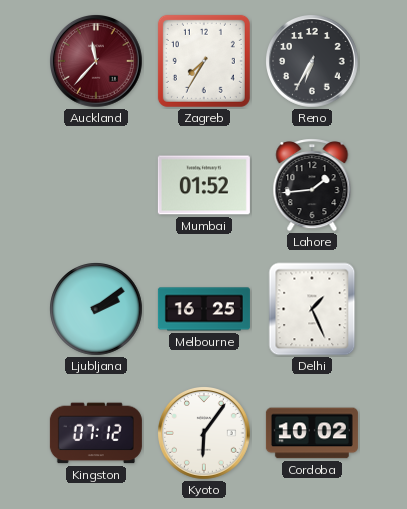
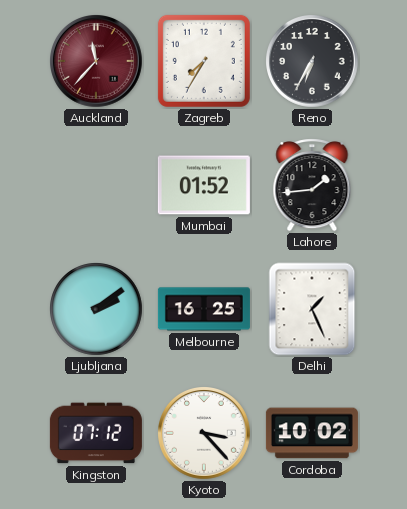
Kyoto: 6:06 -> 3:23
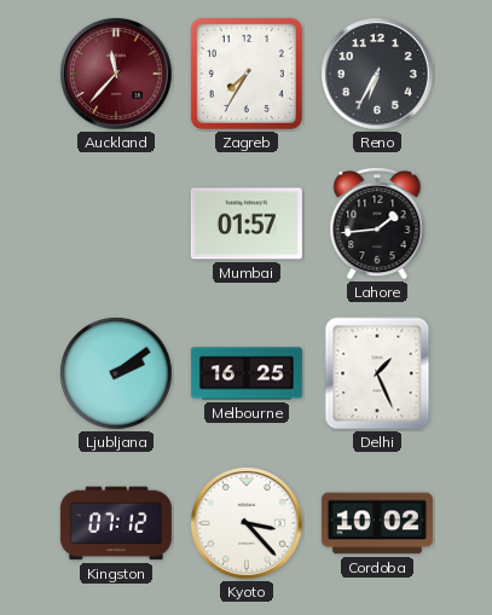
Mumbai: 01:52 -> 01:57
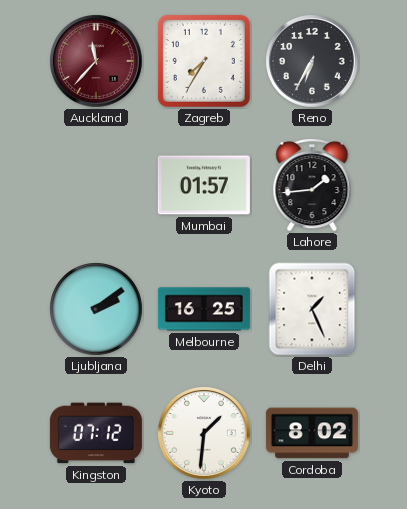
Kyoto: 3:23 -> 1:31
Cordoba: 10:02 -> 8:02
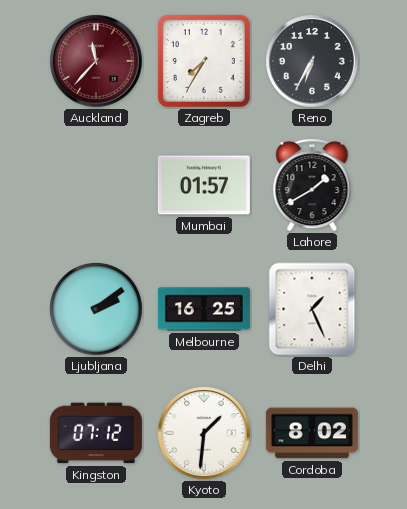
Lahore: 1:44 -> 1:40
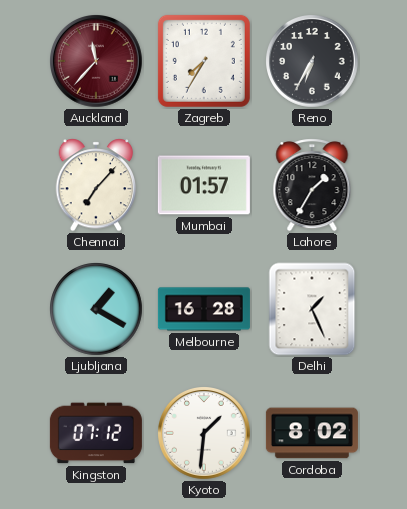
Chennai: none -> 7:07
Lahore: 1:40 -> 1:35
Ljubljana: 2:09 -> 1:20
Melbourne: 16:25 -> 16:28
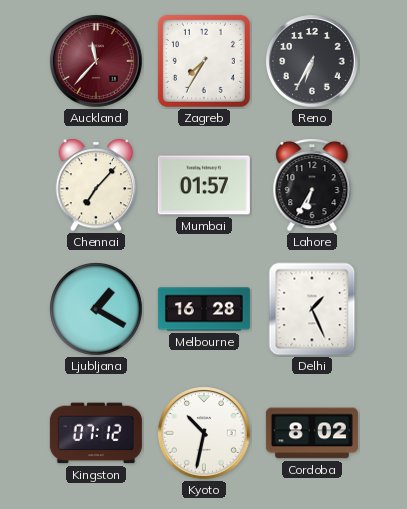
Lahore: 1:35 -> 6:35
Kyoto: 1:31 -> 10:32
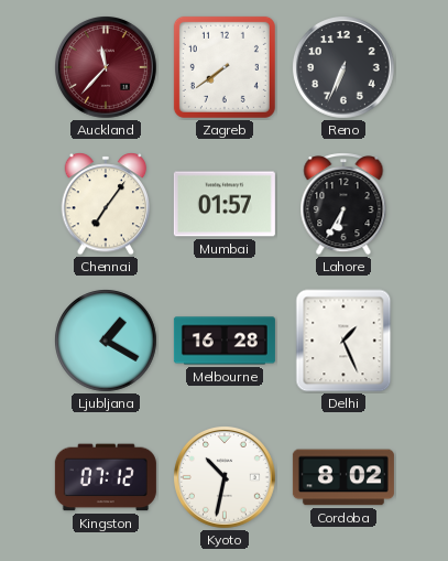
Zagreb: 7:35 -> 7:39
Reno: 6:35 -> 6:34
Chennai: 7:07 -> 7:06
